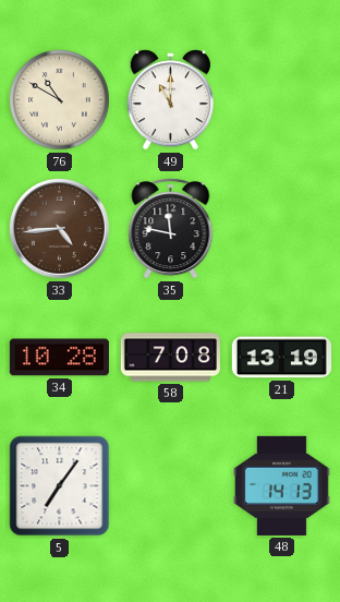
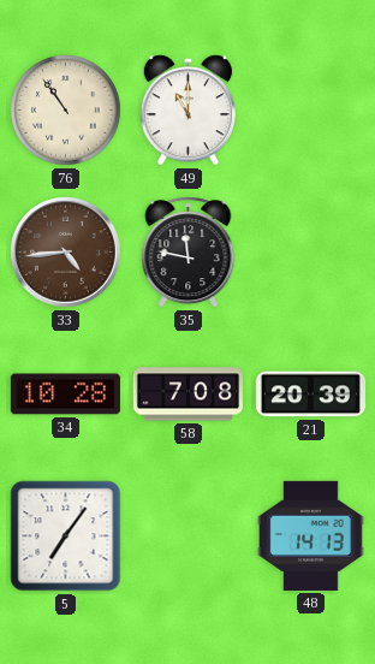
76: 10:50 -> 10:54
21: 13:19 -> 20:39
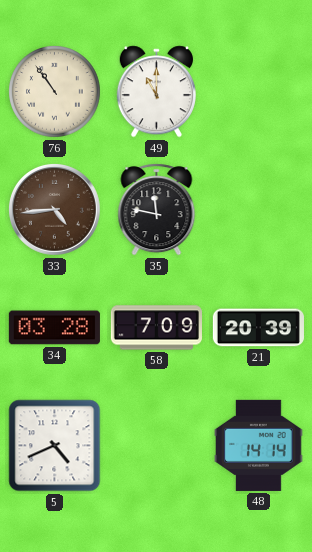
34: 10:28 -> 03:28
58: 7:08 -> 7:09
5: 7:06 -> 4:41
48: 14:13 -> 14:14
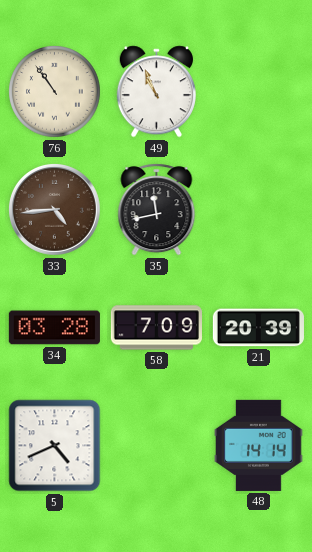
49: 11:00 -> 10:56
35: 11:47 -> 11:43
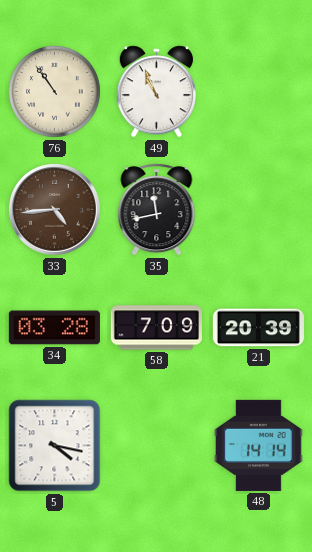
5: 4:41 -> 4:17
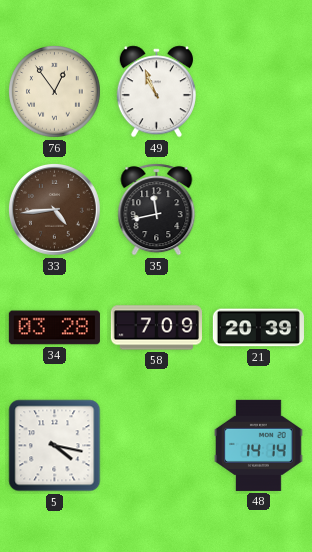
76: 10:54 -> 12:54
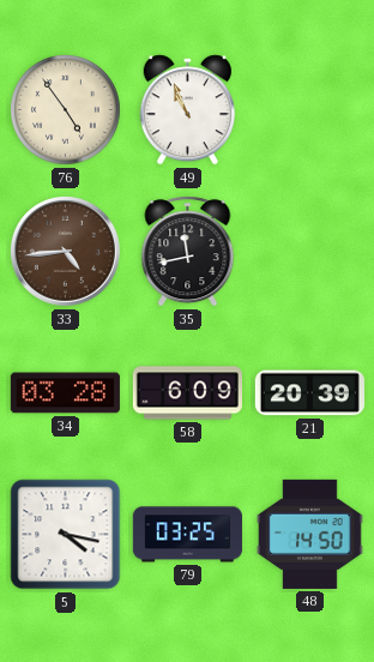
76: 12:54 -> 4:54
58: 7:09 -> 6:09
79: none -> 03:25
48: 14:14 -> 14:50
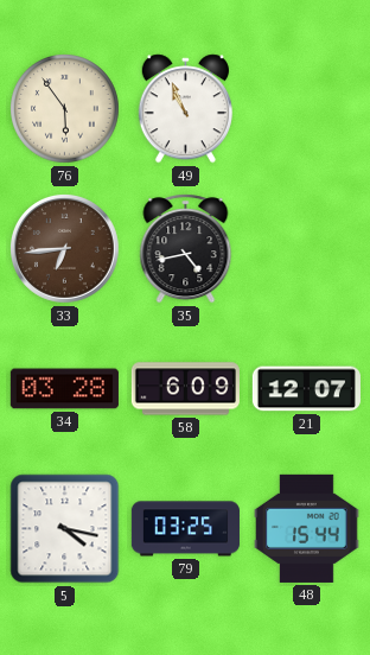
76: 4:54 -> 5:54
33: 4:44 -> 6:44
35: 11:43 -> 4:43
21: 20:39 -> 12:07
48: 14:50 -> 15:44
